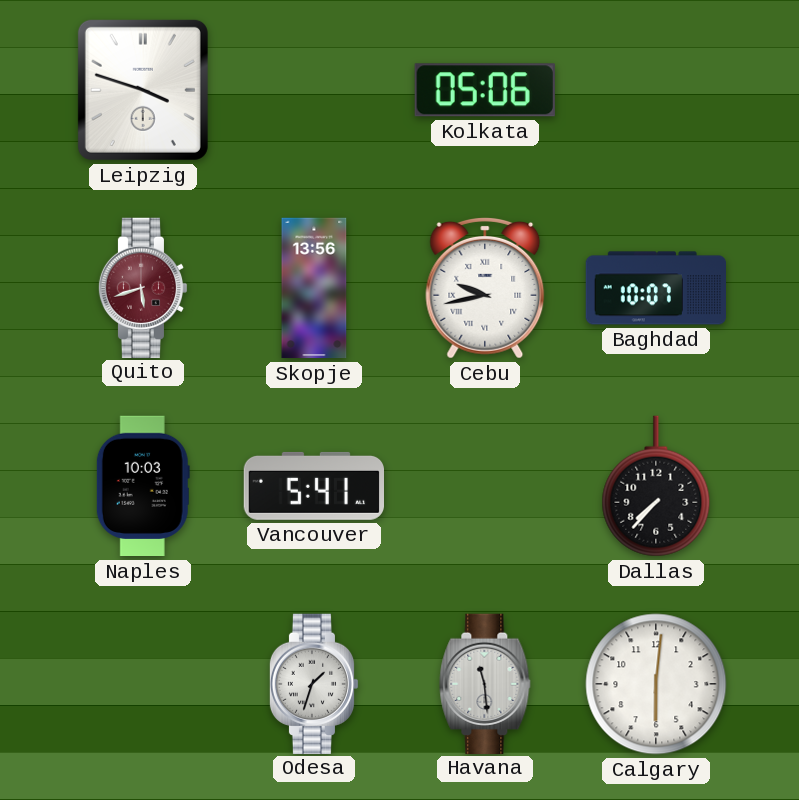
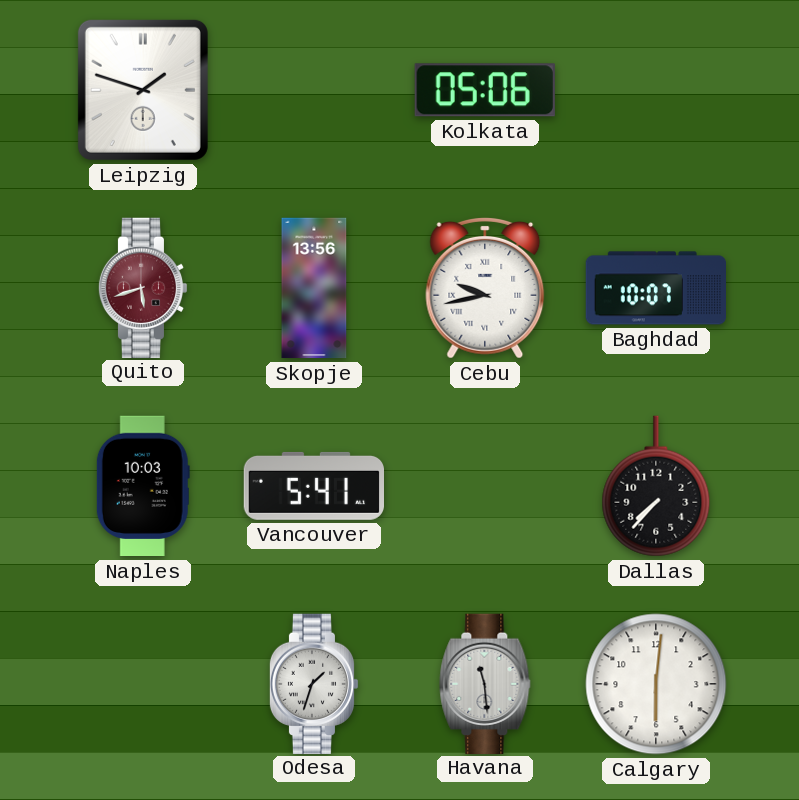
Leipzig: 3:48 -> 1:48
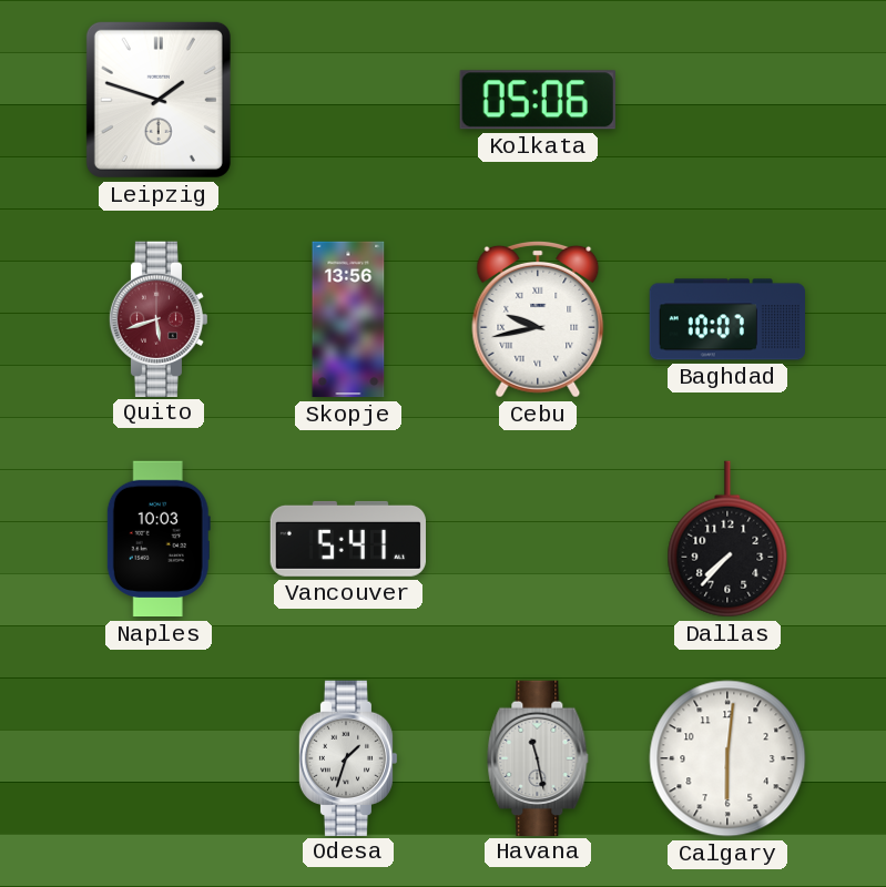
Havana: 11:29 -> 11:28
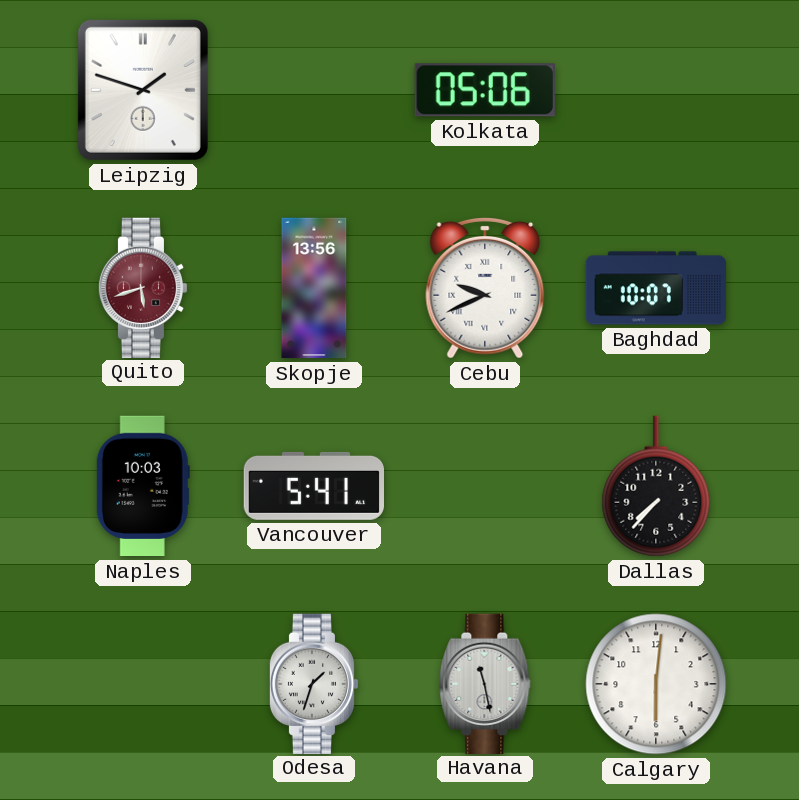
Cebu: 9:43 -> 9:41
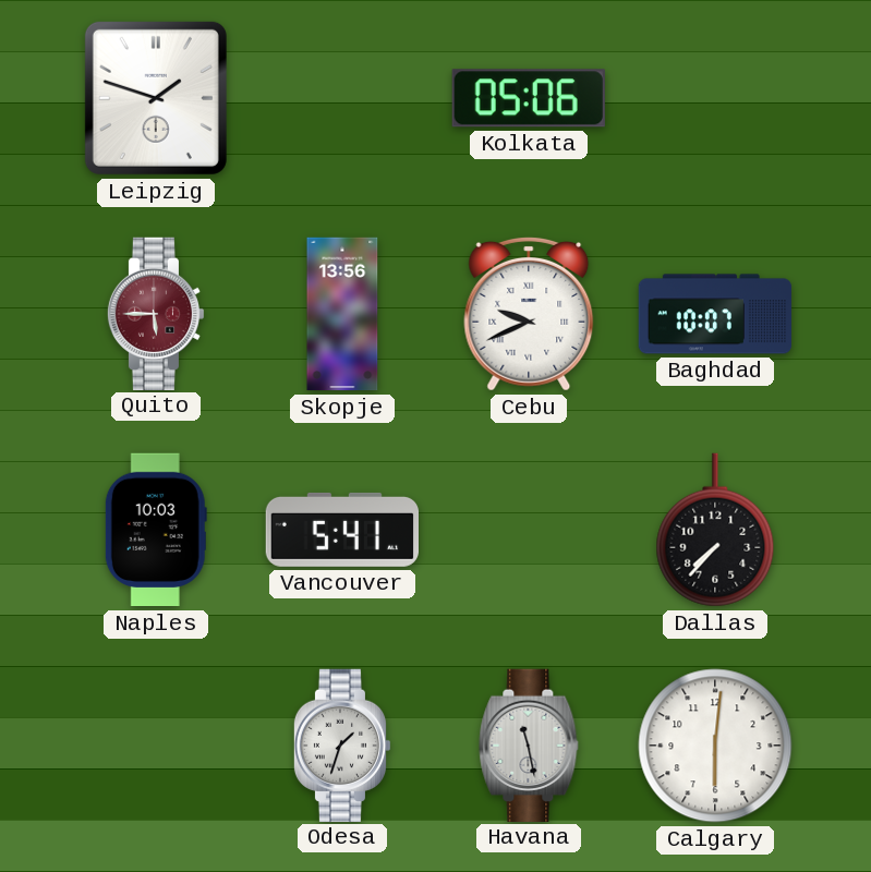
Quito: 5:42 -> 5:45
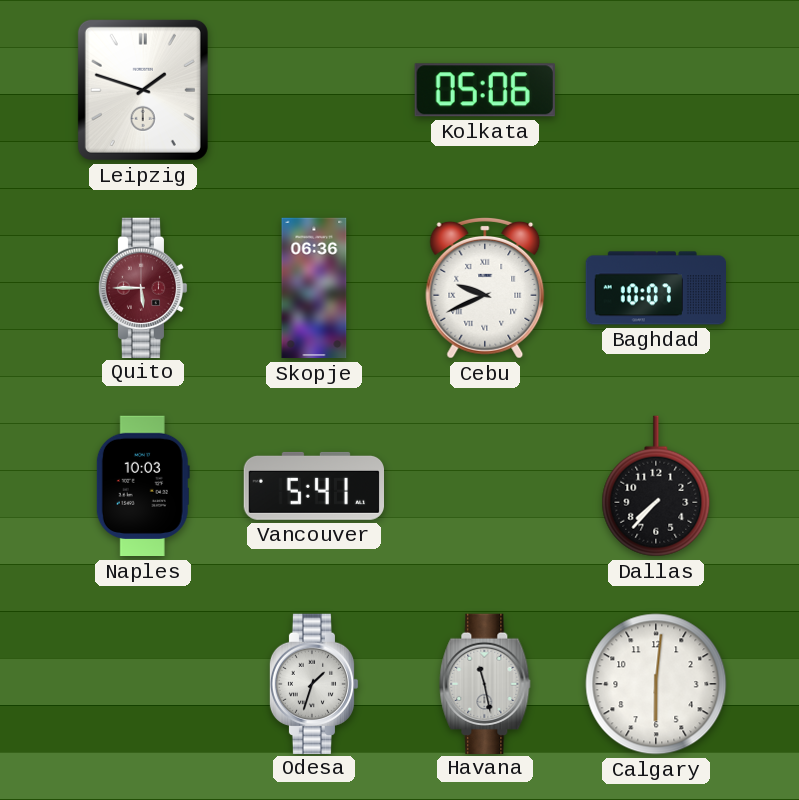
Skopje: 13:56 -> 06:36
